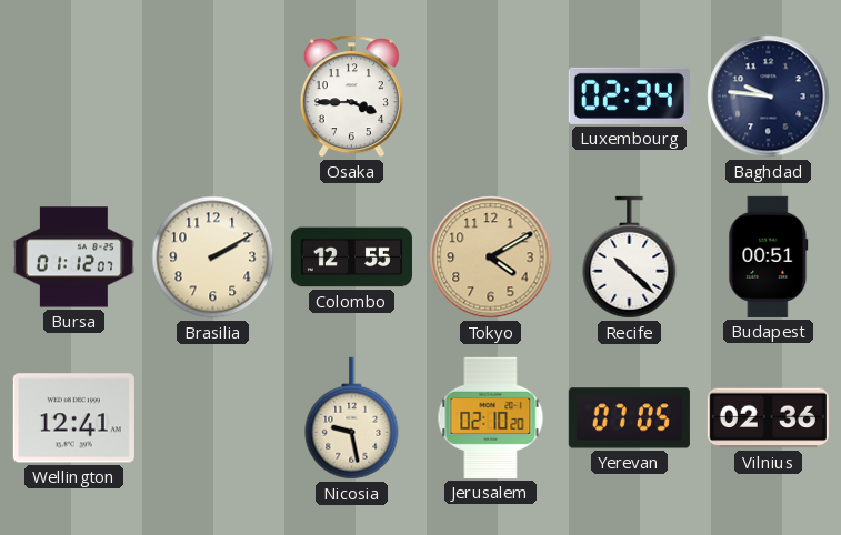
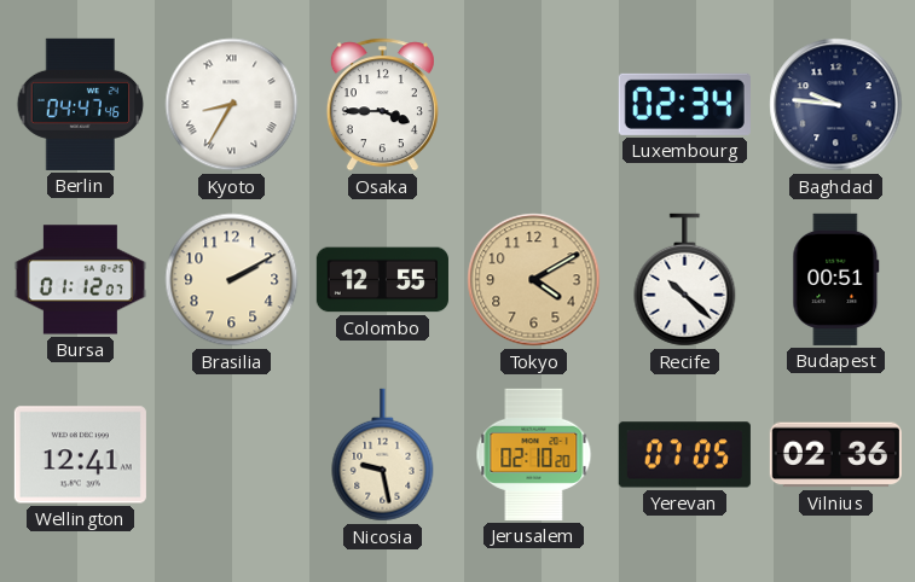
Berlin: none -> 04:47
Kyoto: none -> 8:35
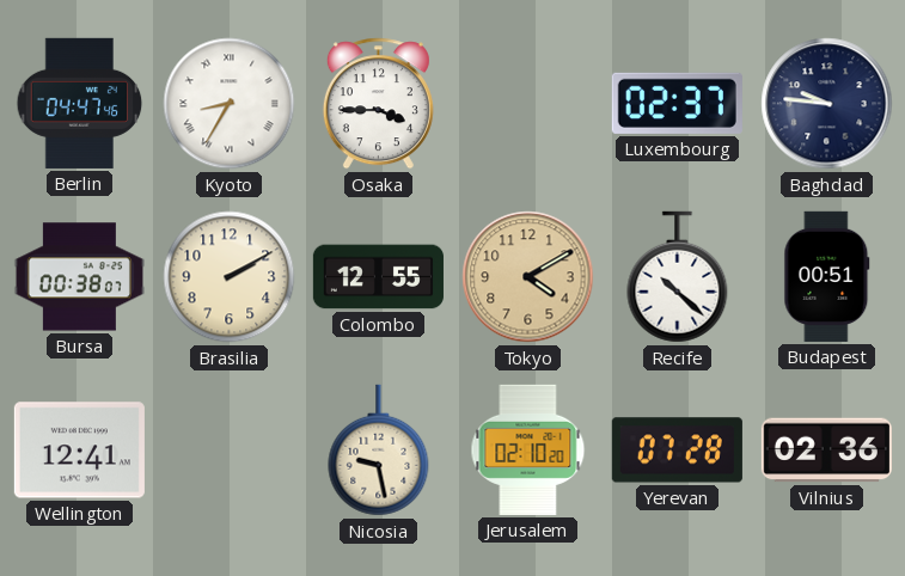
Luxembourg: 02:34 -> 02:37
Bursa: 01:12 -> 00:38
Yerevan: 07:05 -> 07:28
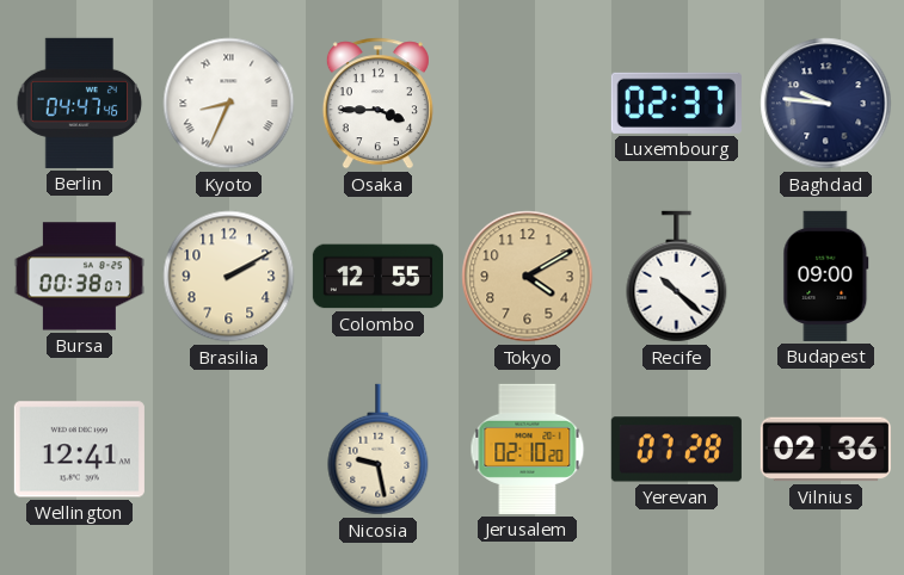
Kyoto: 8:35 -> 8:34
Budapest: 00:51 -> 09:00
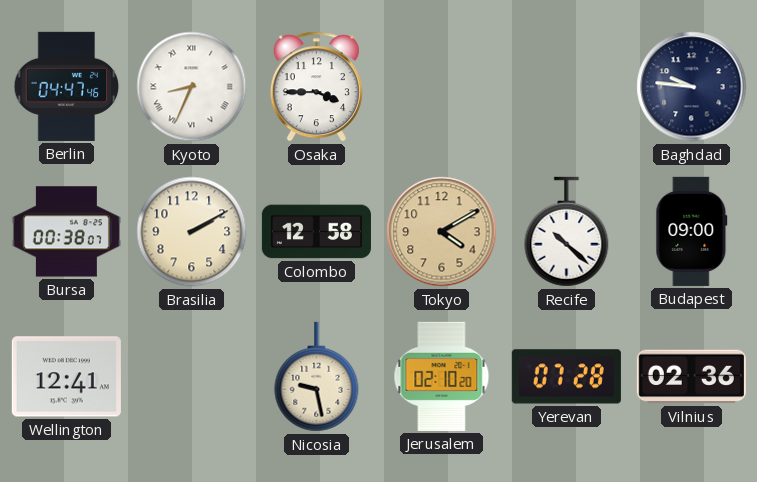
Luxembourg: 02:37 -> none
Colombo: 12:55 -> 12:58
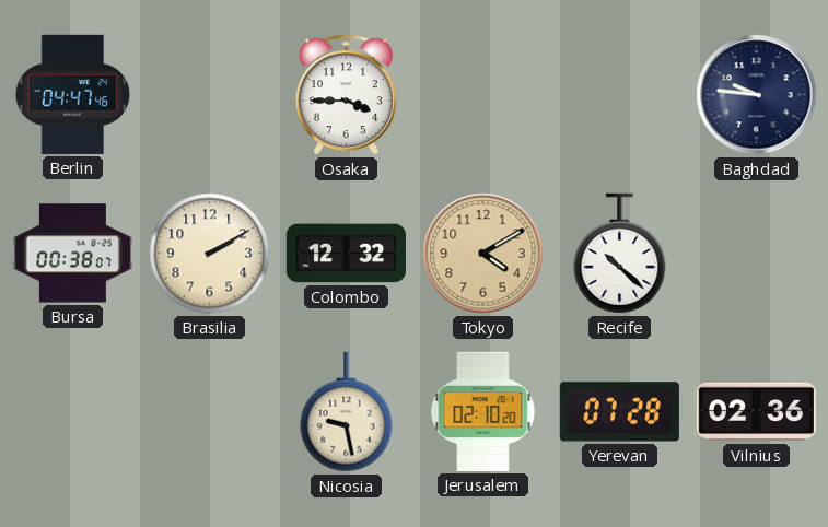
Kyoto: 8:34 -> none
Colombo: 12:58 -> 12:32
Budapest: 09:00 -> none
Wellington: 12:41 -> none
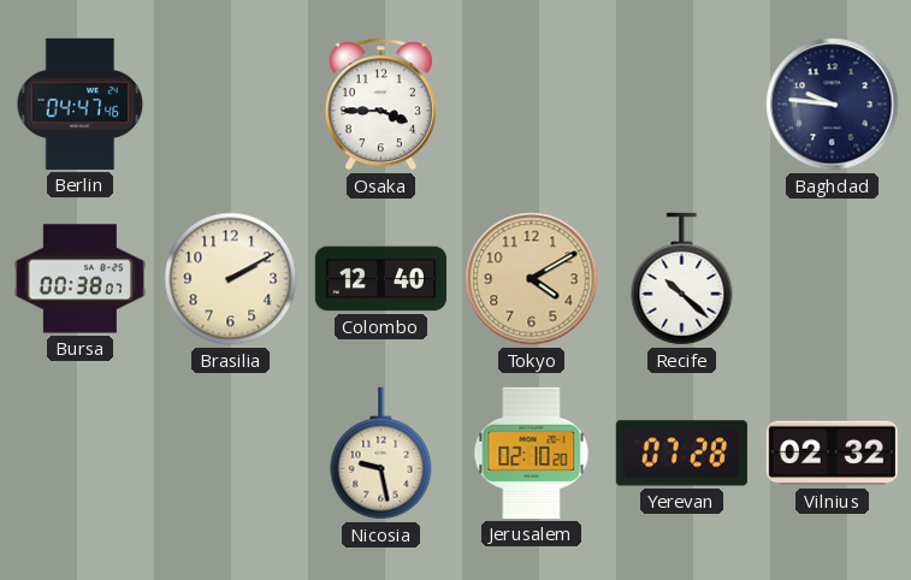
Colombo: 12:32 -> 12:40
Vilnius: 02:36 -> 02:32
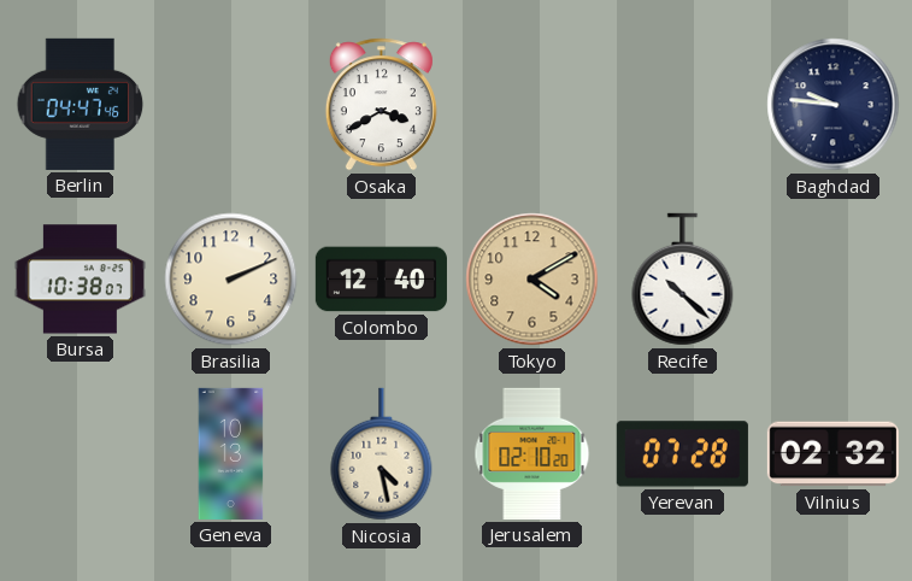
Osaka: 3:45 -> 3:40
Bursa: 00:38 -> 10:38
Brasilia: 2:10 -> 2:11
Geneva: none -> 10:13
Nicosia: 9:28 -> 4:28
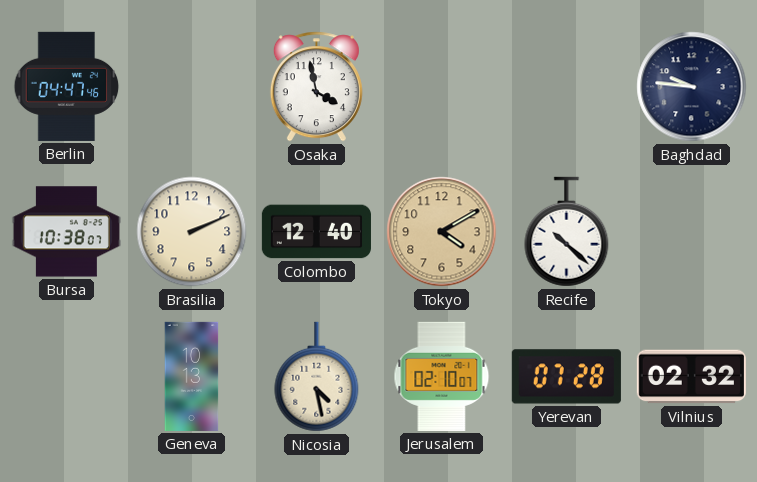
Osaka: 3:40 -> 3:58
Jerusalem: 02:10:20 -> 02:10:07
